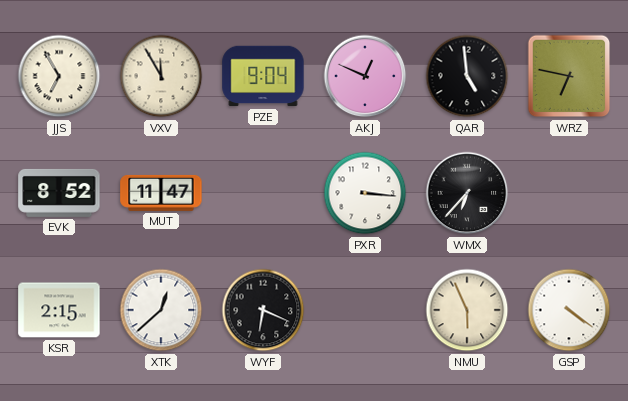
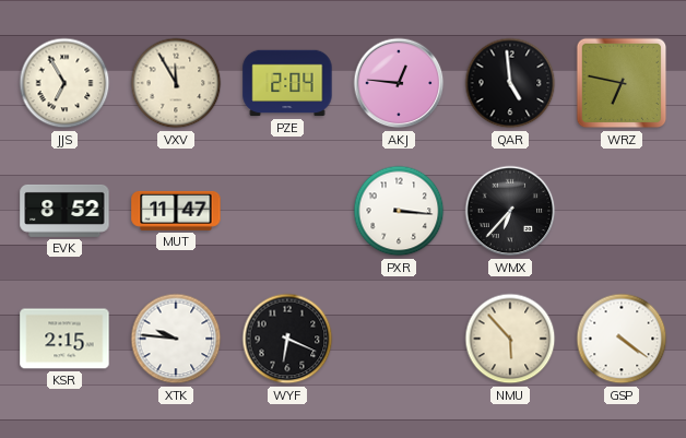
PZE: 9:04 -> 2:04
AKJ: 12:49 -> 12:46
XTK: 12:38 -> 9:46
NMU: 5:56 -> 5:53
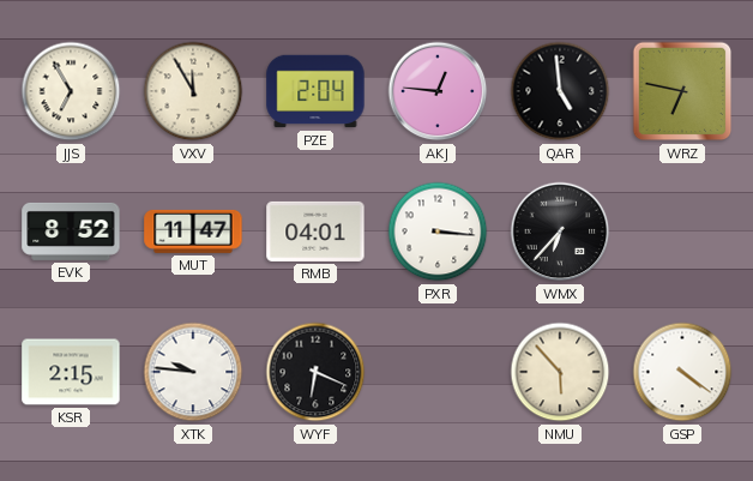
RMB: none -> 04:01
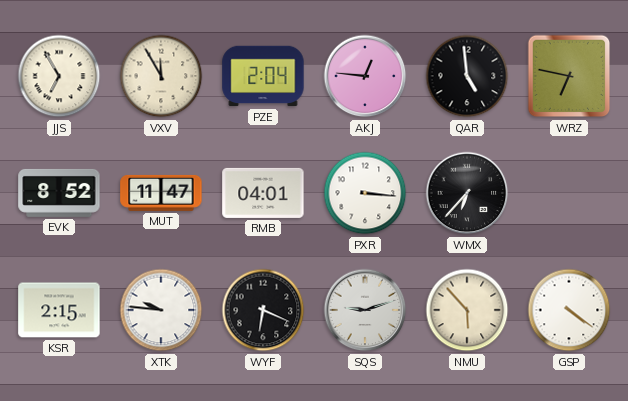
SQS: none -> 9:12
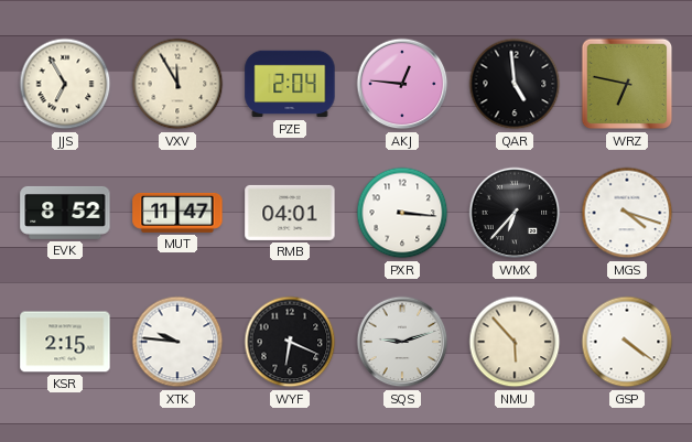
MGS: none -> 4:18
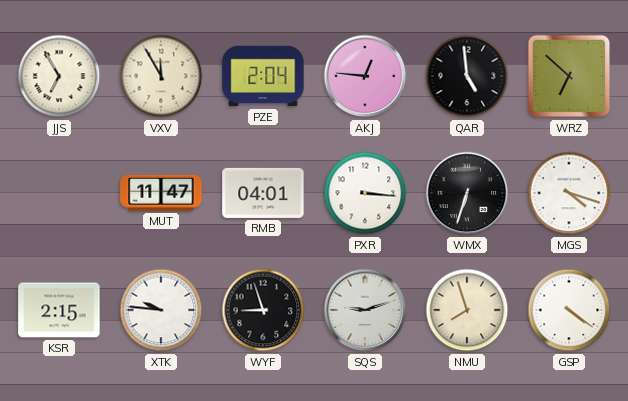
WRZ: 6:47 -> 6:52
EVK: 8:52 -> none
WMX: 6:37 -> 6:33
WYF: 6:19 -> 8:57
NMU: 5:53 -> 7:57
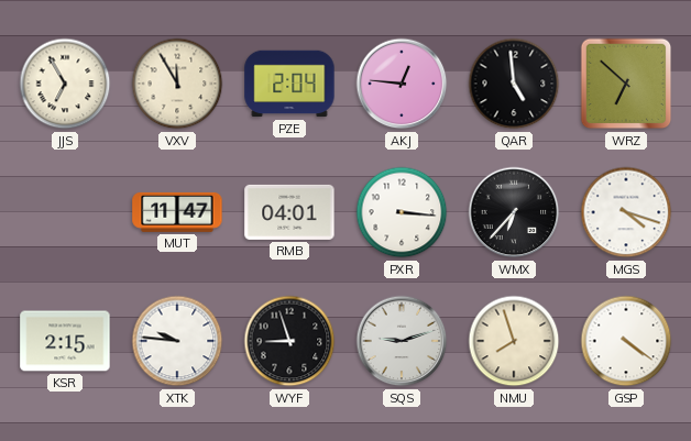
WMX: 6:33 -> 6:37
